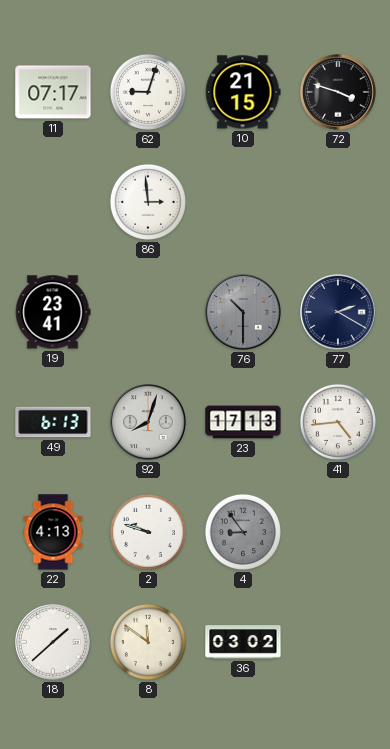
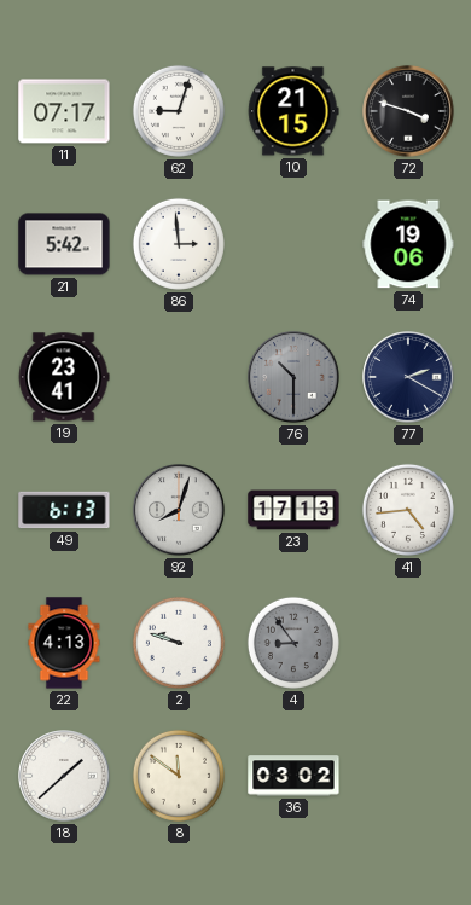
21: none -> 5:42
74: none -> 19:06
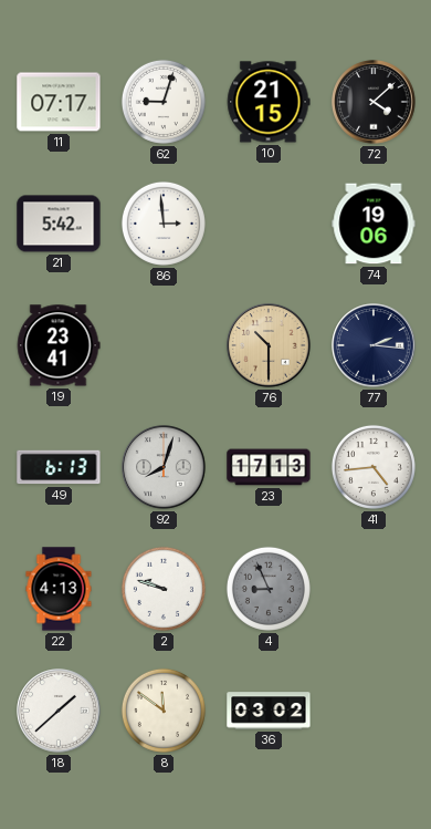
72: 3:48 -> 4:08
76 dial: grey -> champagne
77: 2:20 -> 2:16
4: 8:54 -> 8:56
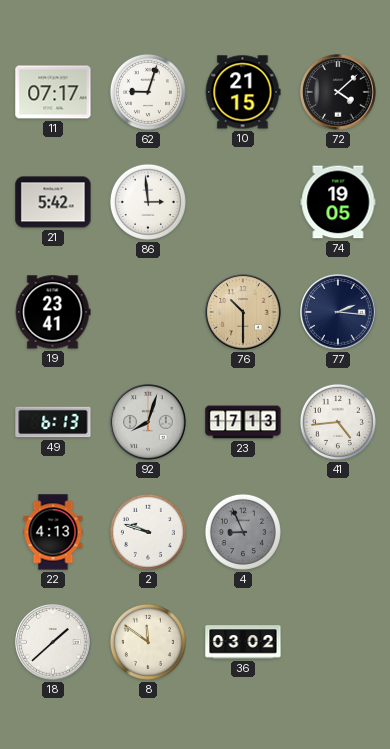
74: 19:06 -> 19:05
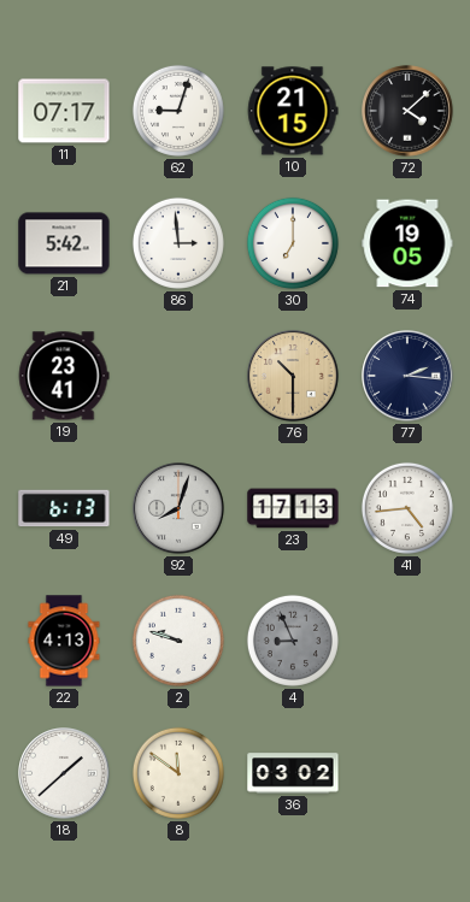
30: none -> 7:00
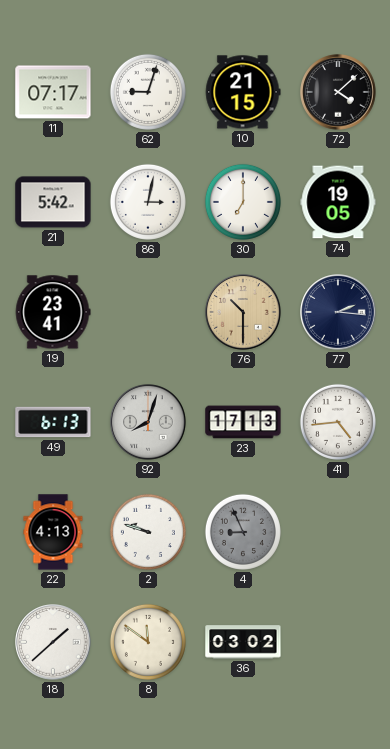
86: 2:59 -> 3:02
